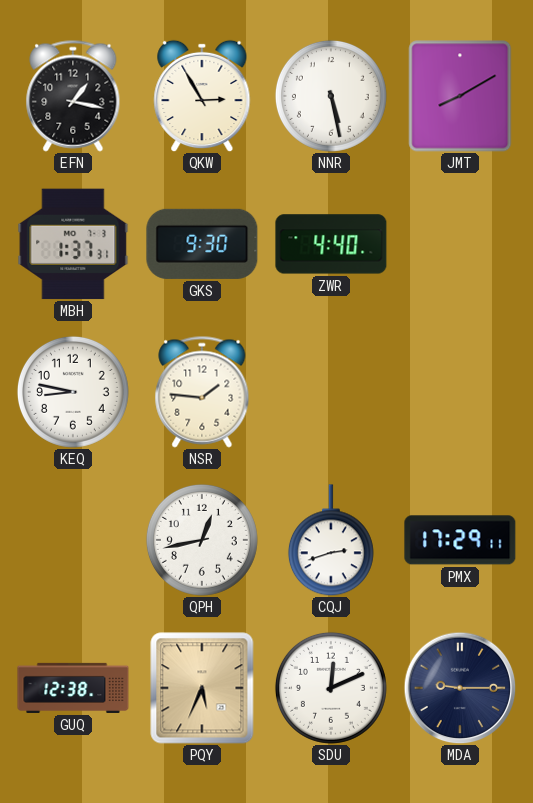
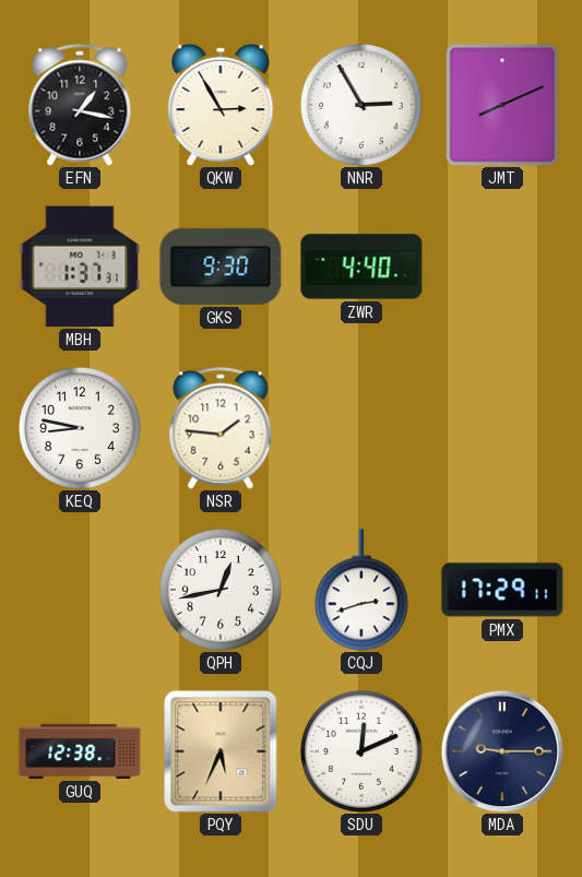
NNR: 5:28 -> 2:55
JMT: 8:10 -> 8:11
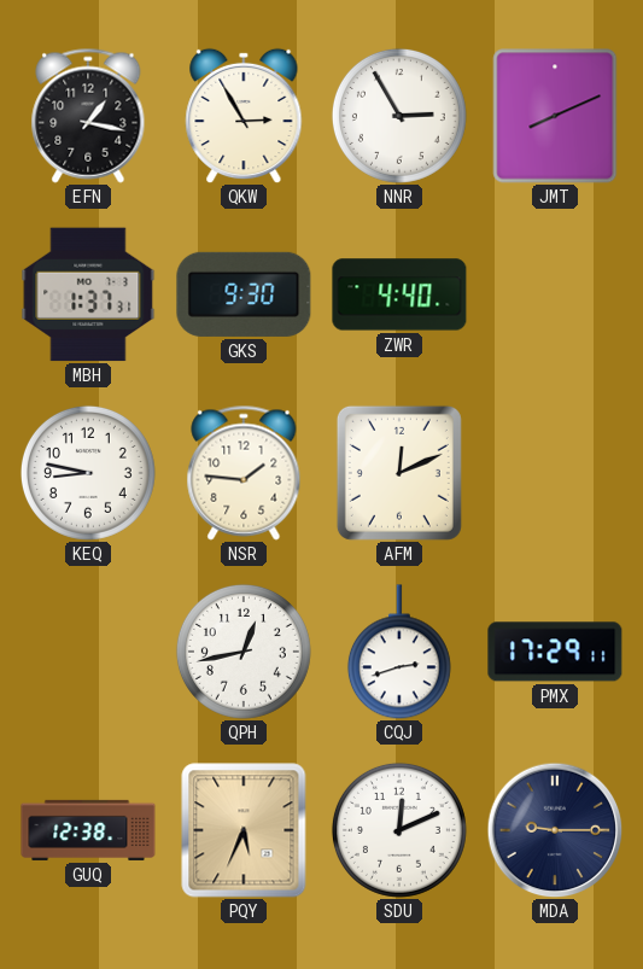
AFM: none -> 12:11
